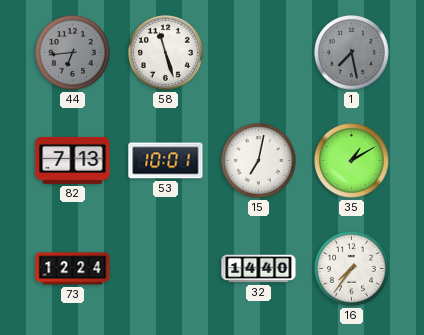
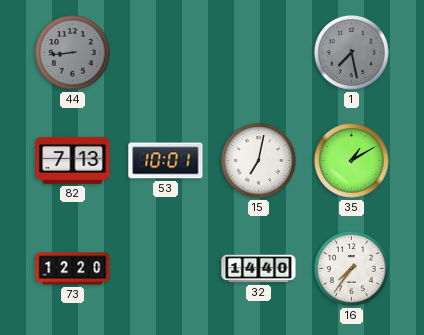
44: 6:44 -> 8:44
58: 11:27 -> none
73: 12:24 -> 12:20
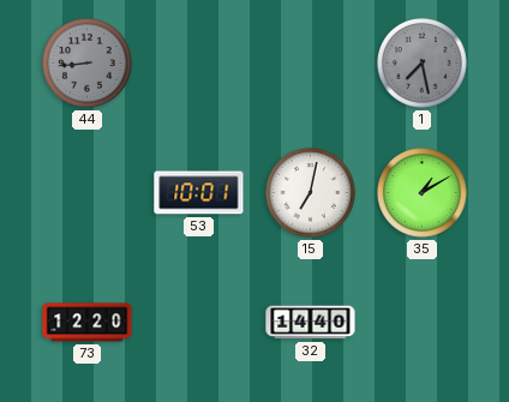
82: 7:13 -> none
16: 7:36 -> none
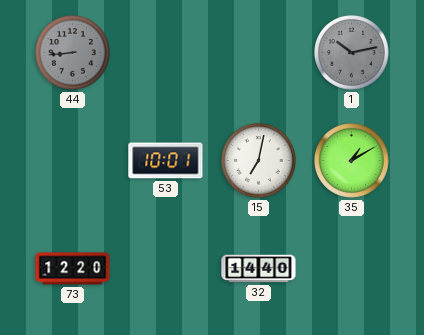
1: 7:28 -> 10:13
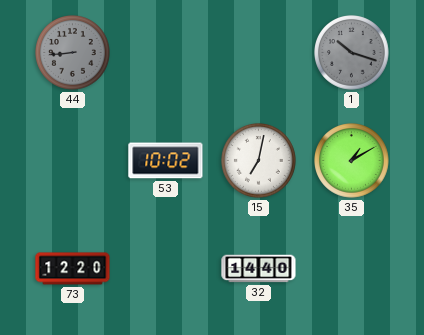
1: 10:13 -> 10:18
53: 10:01 -> 10:02
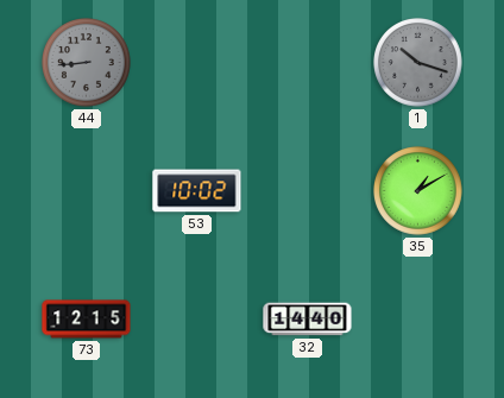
15: 7:02 -> none
73: 12:20 -> 12:15
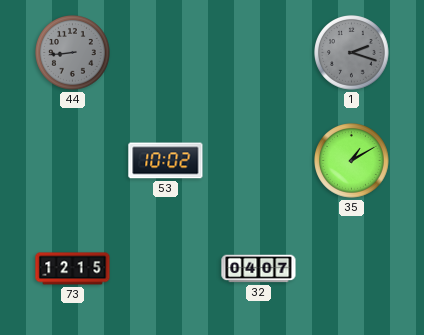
1: 10:18 -> 2:18
32: 14:40 -> 04:07
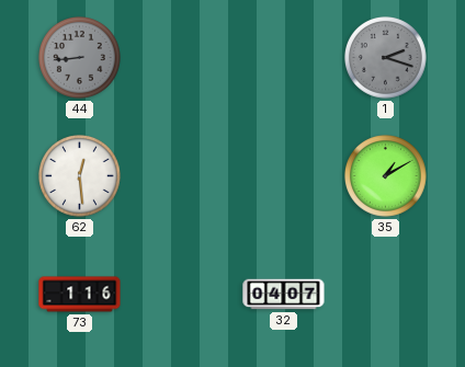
62: none -> 12:29
53: 10:02 -> none
73: 12:15 -> 1:16
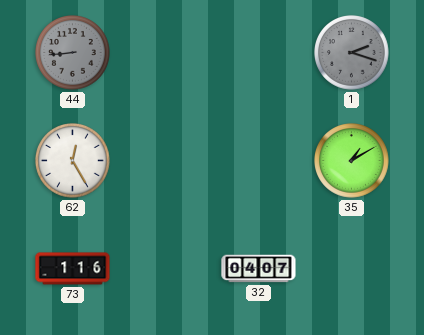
62: 12:29 -> 12:25
